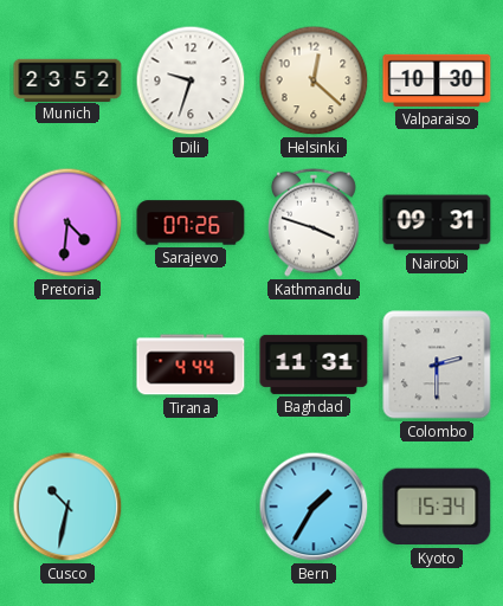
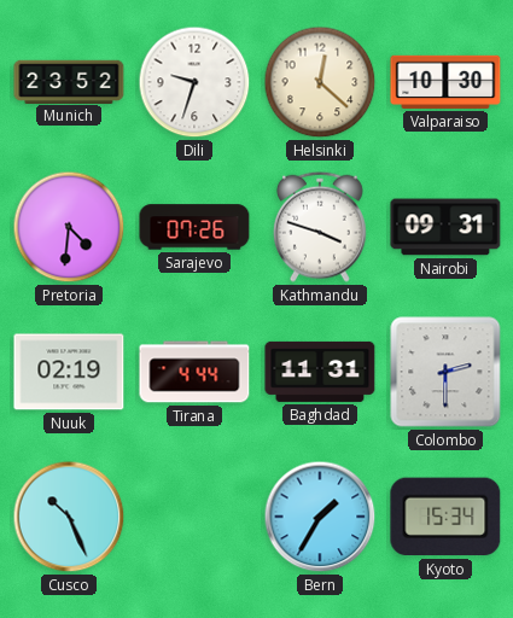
Nuuk: none -> 02:19
Cusco: 10:32 -> 10:26
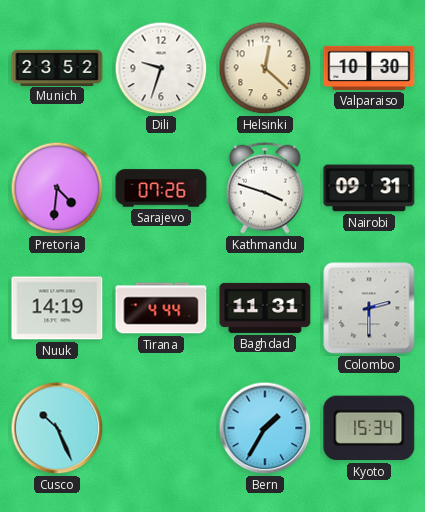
Nuuk: 02:19 -> 14:19
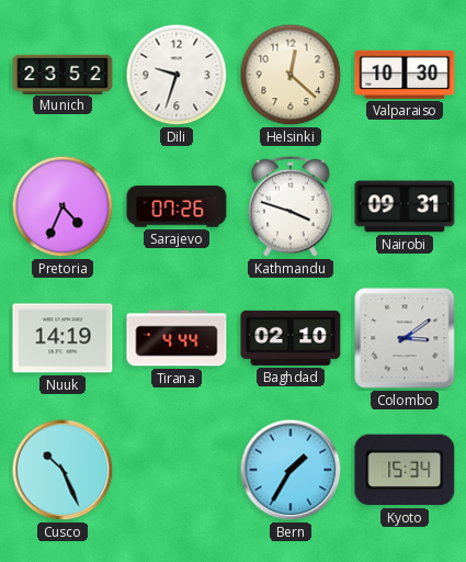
Pretoria: 4:31 -> 4:34
Baghdad: 11:31 -> 02:10
Colombo: 2:30 -> 3:09
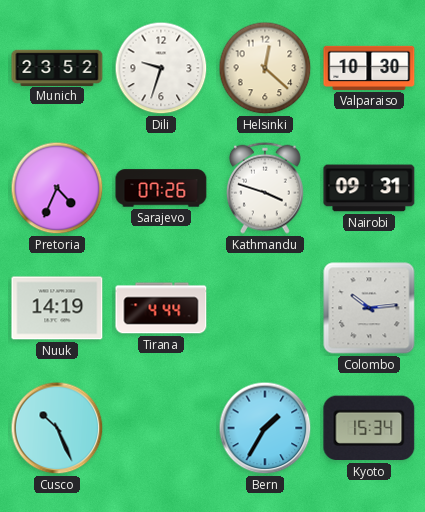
Baghdad: 02:10 -> none
Colombo: 3:09 -> 10:14
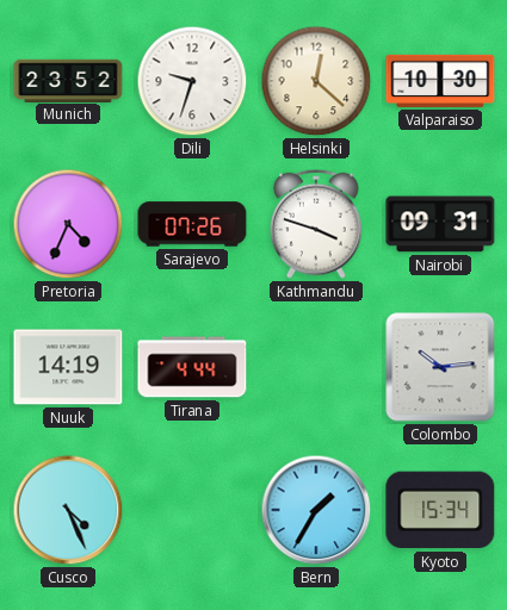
Cusco: 10:26 -> 4:26
